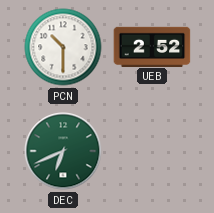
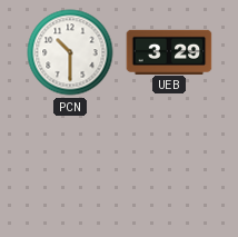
UEB: 2:52 -> 3:29
DEC: 6:41 -> none
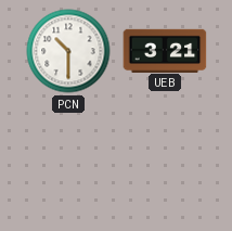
UEB: 3:29 -> 3:21
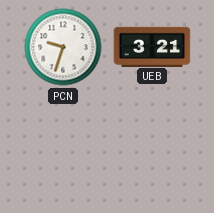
PCN: 10:30 -> 9:33
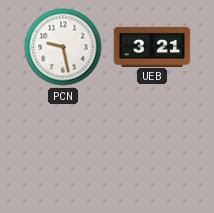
PCN: 9:33 -> 9:28
